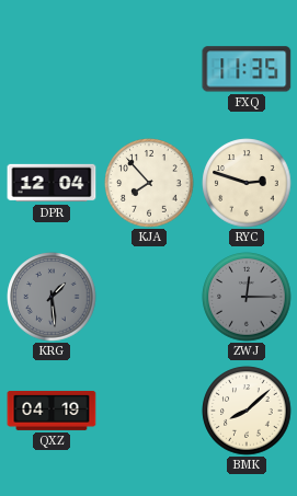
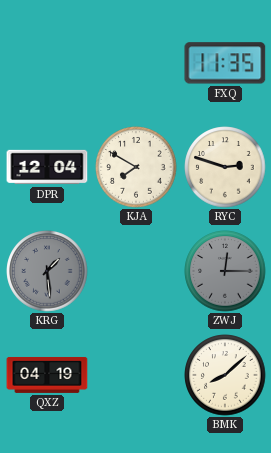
KJA: 7:53 -> 7:50
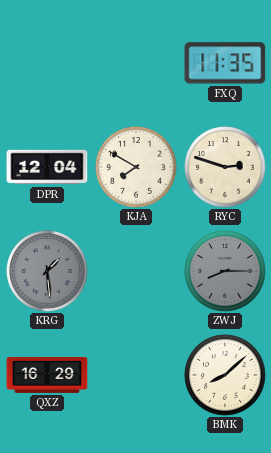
ZWJ: 12:15 -> 8:15
QXZ: 04:19 -> 16:29
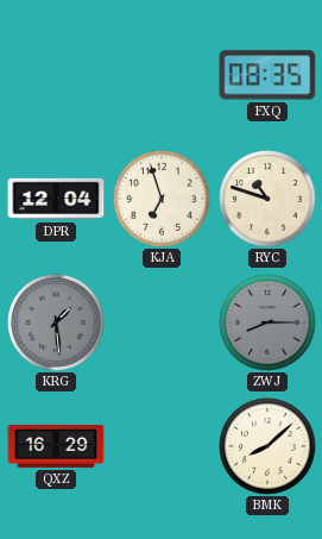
FXQ: 11:35 -> 08:35
KJA: 7:50 -> 6:57
RYC: 2:48 -> 10:48
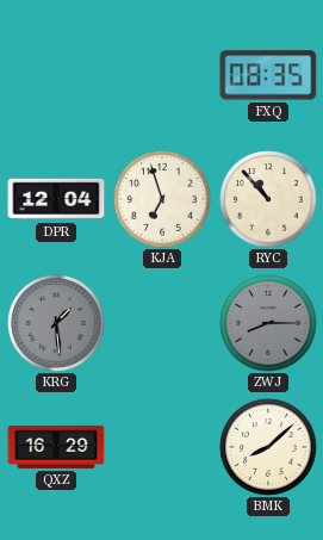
RYC: 10:48 -> 10:53
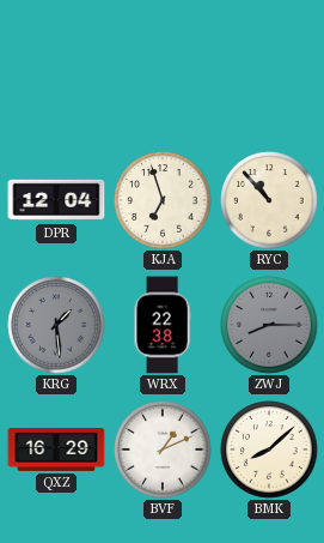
FXQ: 08:35 -> none
WRX: none -> 22:38
BVF: none -> 1:11
